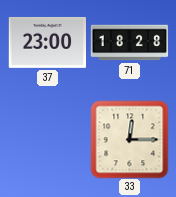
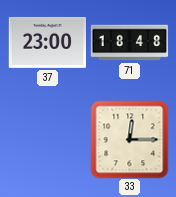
71: 18:28 -> 18:48
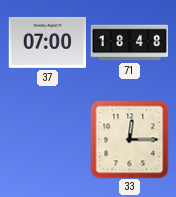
37: 23:00 -> 07:00
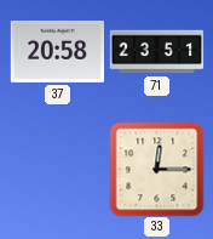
37: 07:00 -> 20:58
71: 18:48 -> 23:51
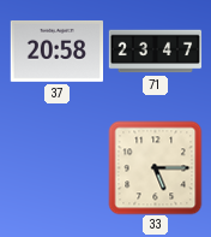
71: 23:51 -> 23:47
33: 12:15 -> 5:15
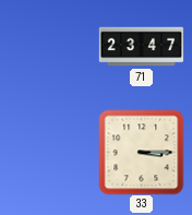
37: 20:58 -> none
33: 5:15 -> 3:15
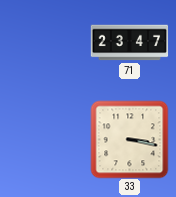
33: 3:15 -> 3:17
